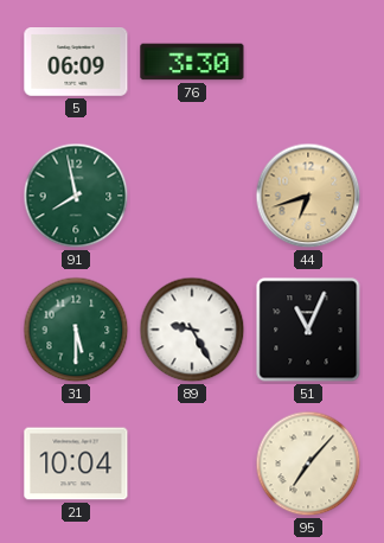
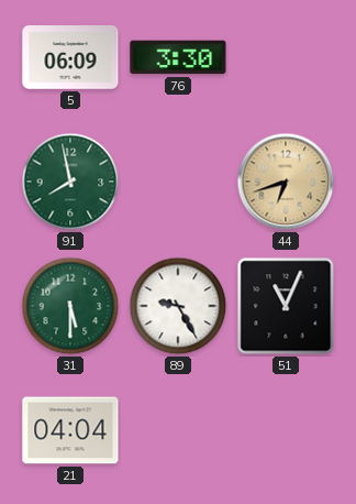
21: 10:04 -> 04:04
95: 7:07 -> none
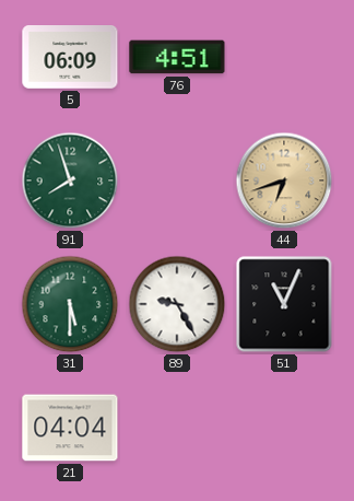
76: 3:30 -> 4:51
91: 7:58 -> 7:57
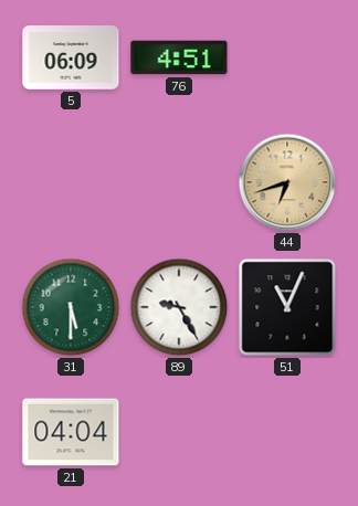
91: 7:57 -> none
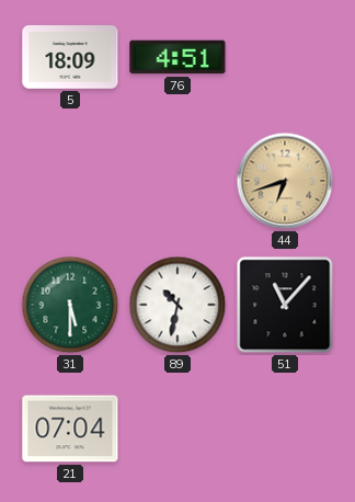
5: 06:09 -> 18:09
89: 9:25 -> 10:32
51: 11:04 -> 11:07
21: 04:04 -> 07:04
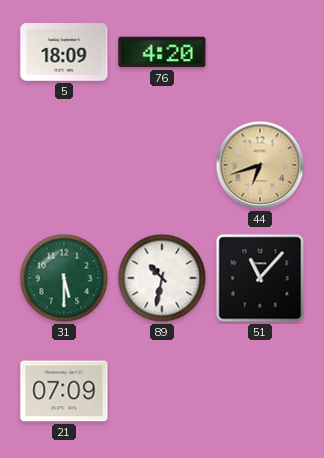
76: 4:51 -> 4:20
21: 07:04 -> 07:09
